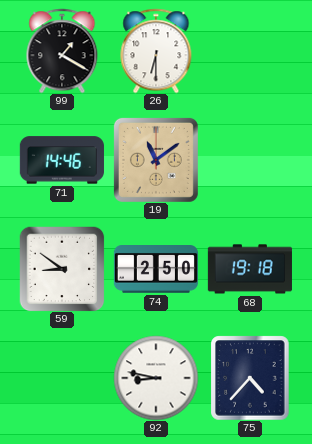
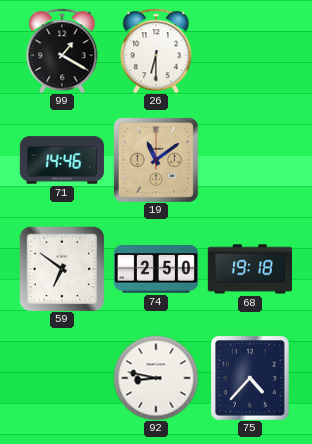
59: 8:51 -> 6:51
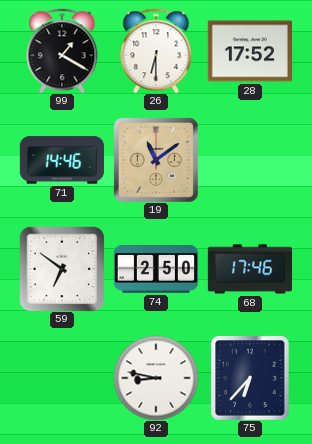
28: none -> 17:52
68: 19:18 -> 17:46
75: 4:37 -> 6:37
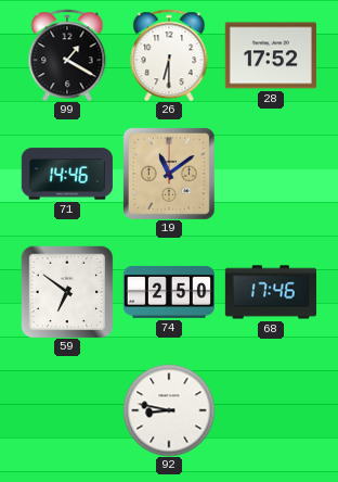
75: 6:37 -> none
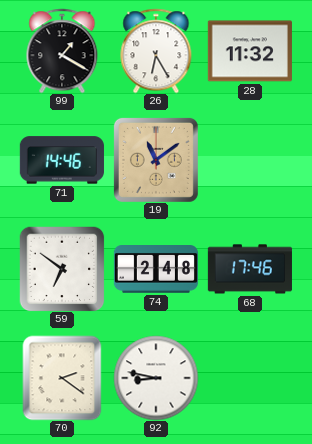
26: 6:30 -> 6:25
28: 17:52 -> 11:32
74: 2:50 -> 2:48
70: none -> 2:21
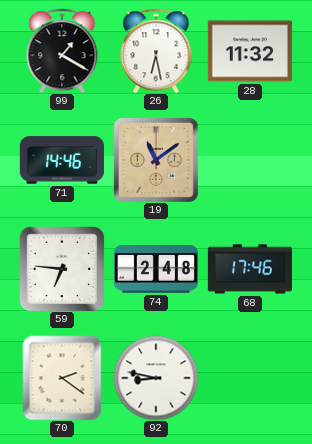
26: 6:25 -> 6:28
59: 6:51 -> 6:46
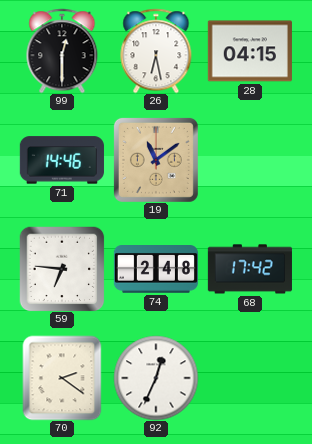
99: 1:20 -> 12:30
28: 11:32 -> 04:15
68: 17:46 -> 17:42
92: 8:47 -> 12:34
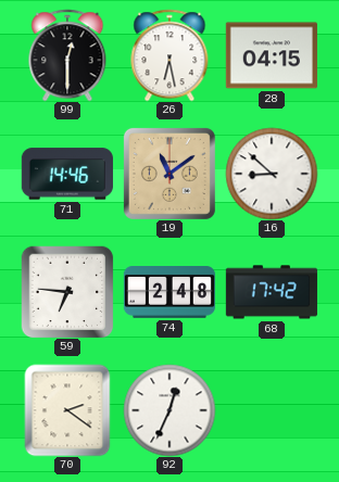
16: none -> 8:52
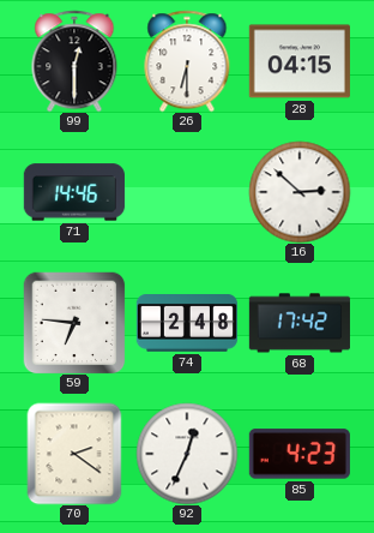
26: 6:28 -> 6:30
19: 11:09 -> none
16: 8:52 -> 2:52
85: none -> 4:23
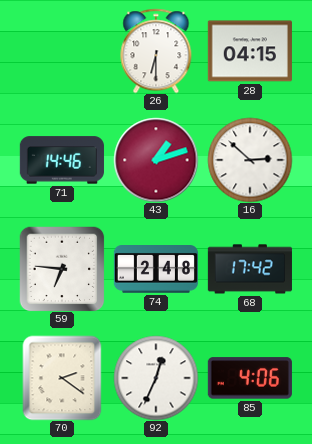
99: 12:30 -> none
43: none -> 1:12
85: 4:23 -> 4:06
